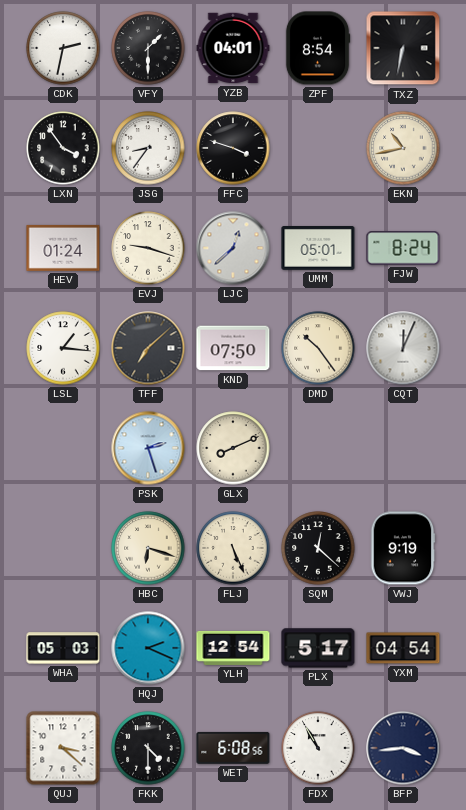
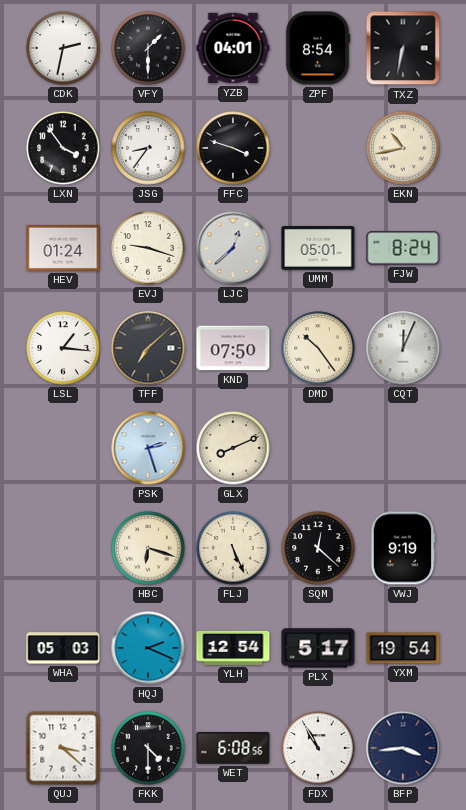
YXM: 04:54 -> 19:54
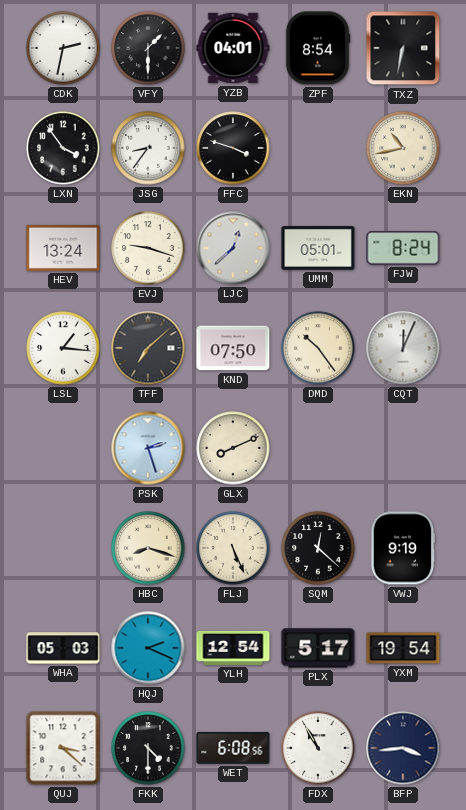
HEV: 01:24 -> 13:24
HBC: 6:18 -> 8:18
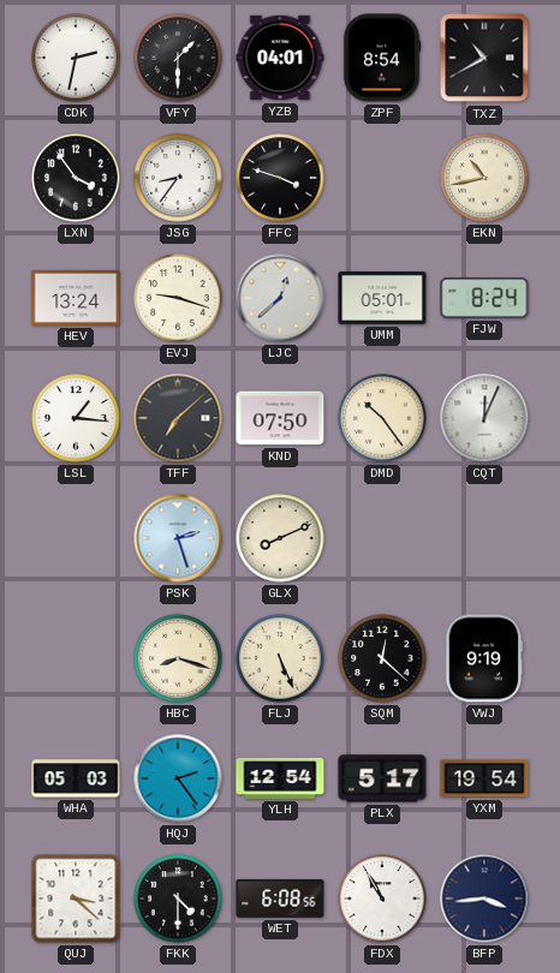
TXZ: 6:32 -> 10:40
HQJ: 2:19 -> 2:24
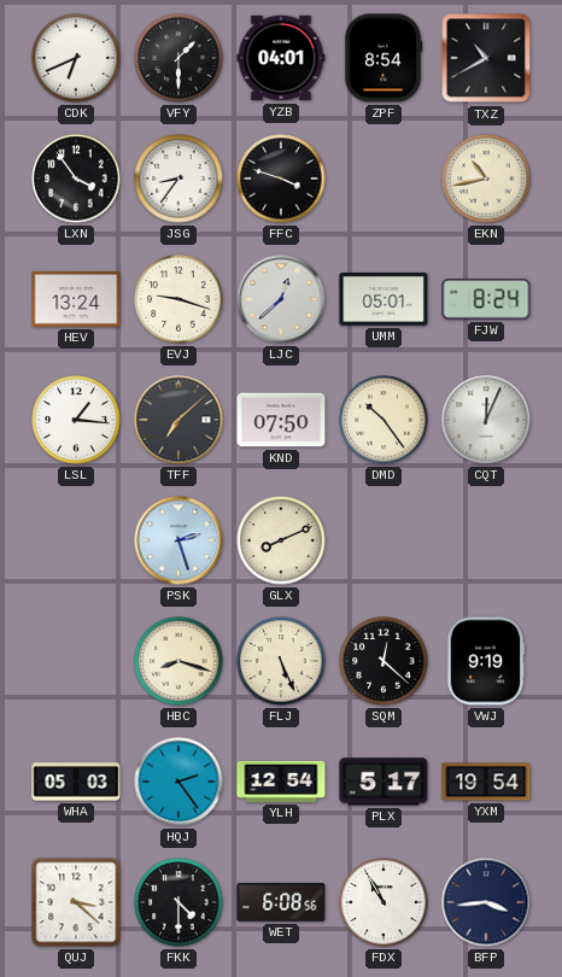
CDK: 2:32 -> 6:41
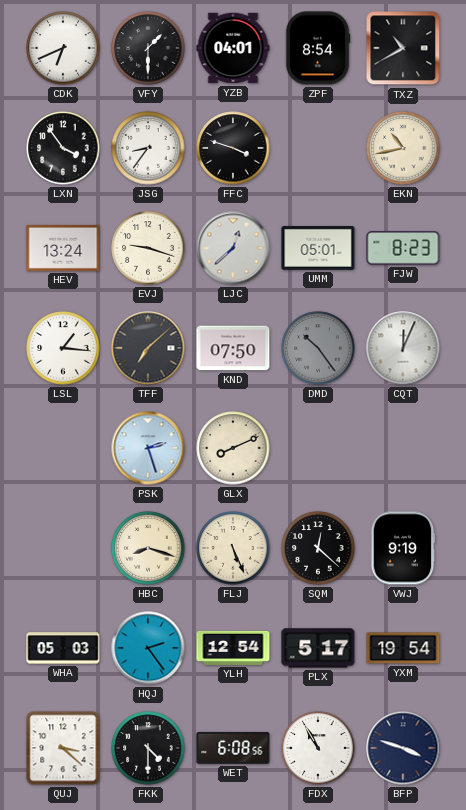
FJW: 8:24 -> 8:23
DMD dial: cream -> grey
BFP: 3:44 -> 3:48
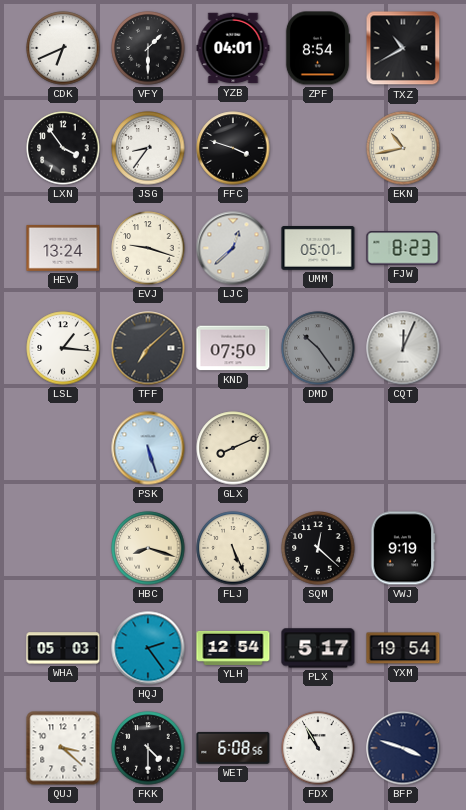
PSK: 2:27 -> 5:27
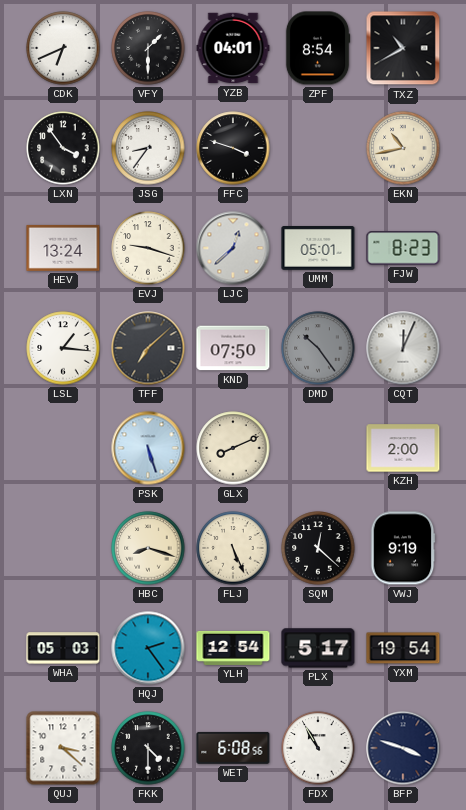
KZH: none -> 2:00
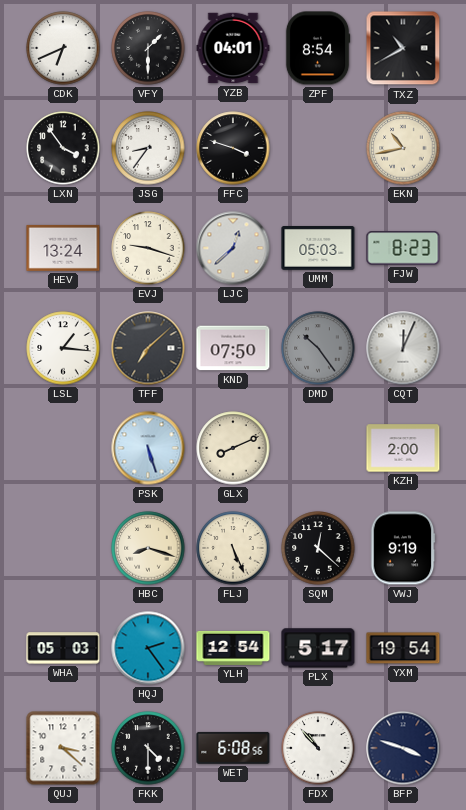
UMM: 05:01 -> 05:03
FDX: 10:55 -> 10:53
